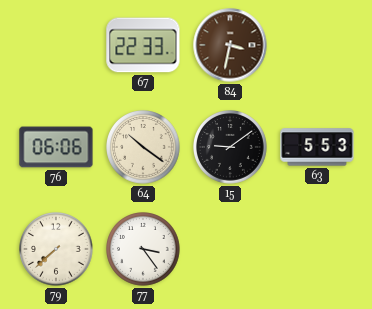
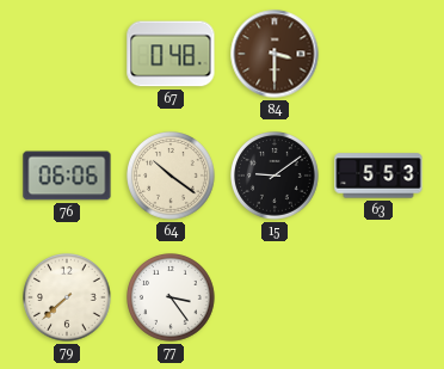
67: 22:33 -> 0:48
84: 3:32 -> 3:30
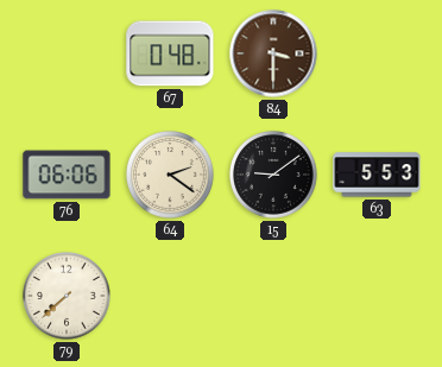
64: 10:21 -> 2:21
77: 3:24 -> none
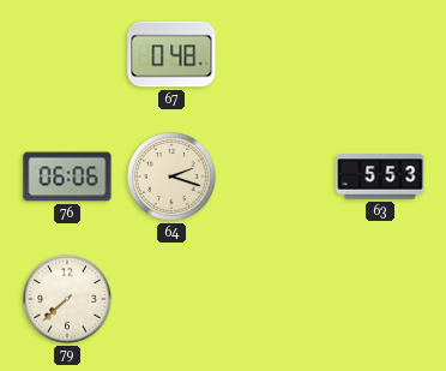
84: 3:30 -> none
64: 2:21 -> 2:18
15: 9:09 -> none
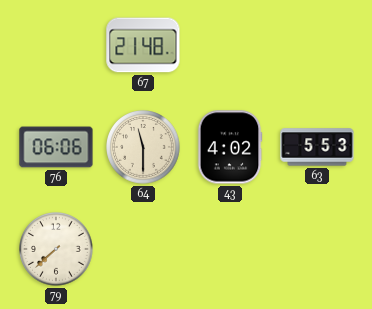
67: 0:48 -> 21:48
64: 2:18 -> 11:30
43: none -> 4:02
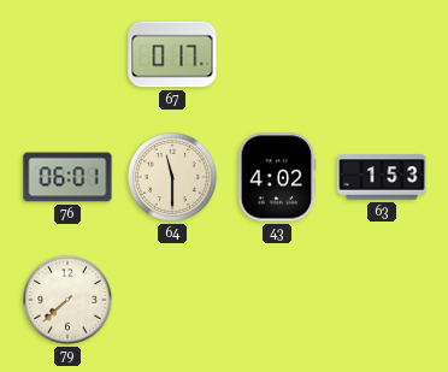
67: 21:48 -> 0:17
76: 06:06 -> 06:01
63: 5:53 -> 1:53
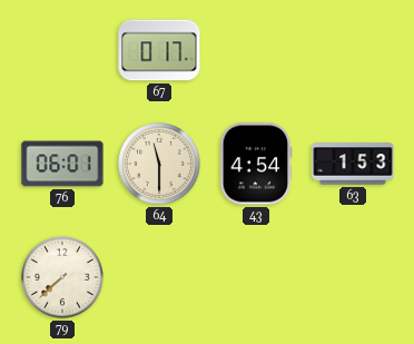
43: 4:02 -> 4:54
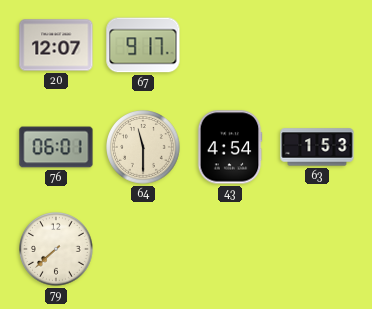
20: none -> 12:07
67: 0:17 -> 9:17
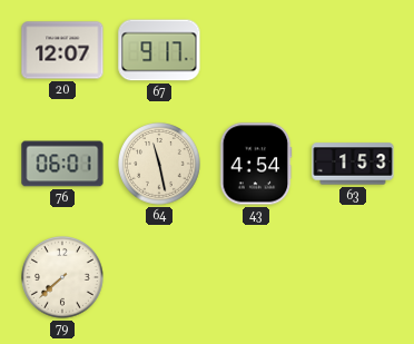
64: 11:30 -> 11:28
